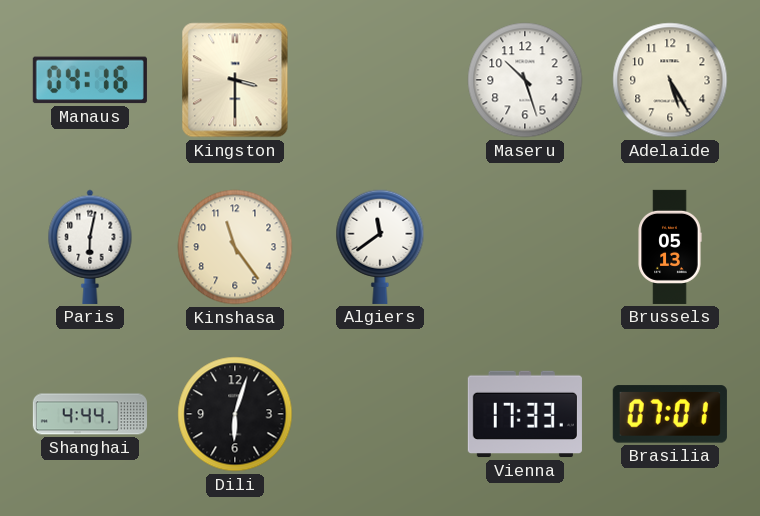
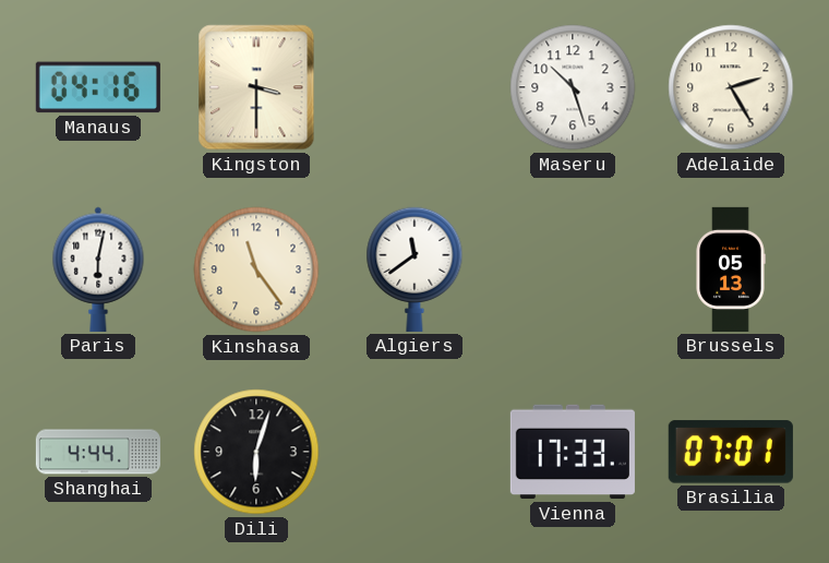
Adelaide: 5:25 -> 2:25
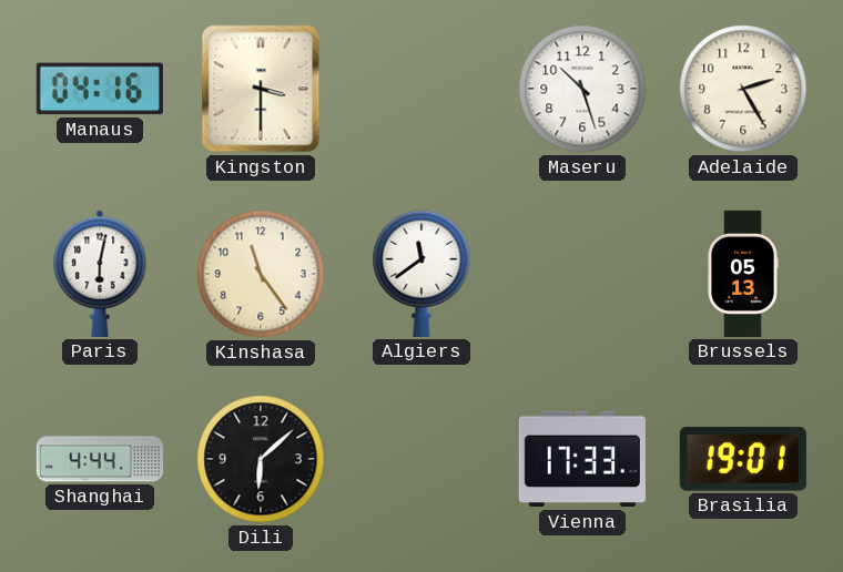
Dili: 6:03 -> 6:08
Brasilia: 07:01 -> 19:01
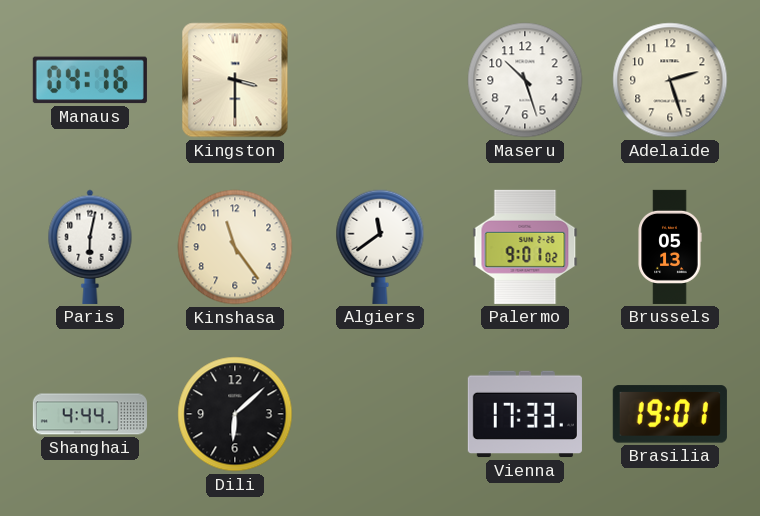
Adelaide: 2:25 -> 2:27
Palermo: none -> 9:01
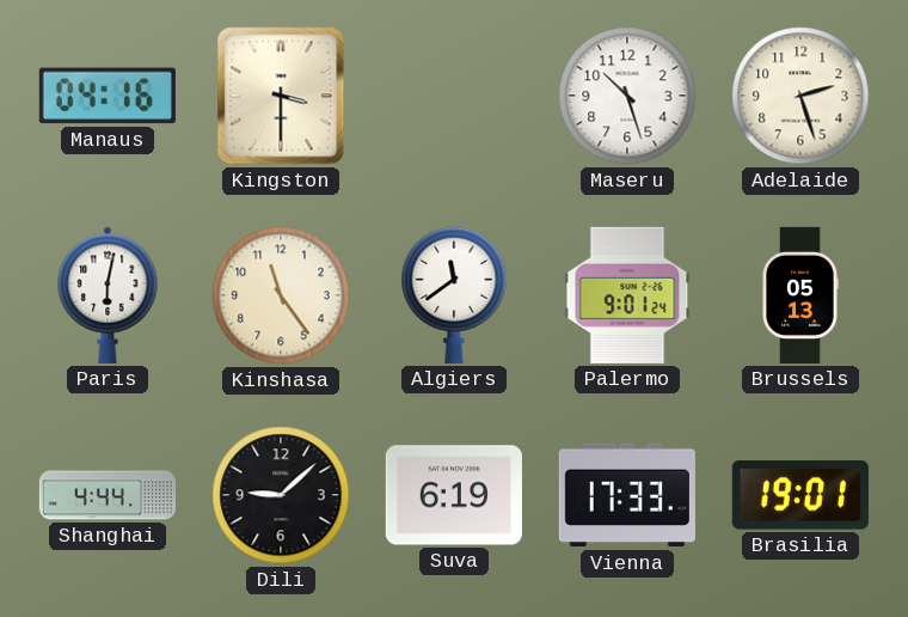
Palermo: 9:01:02 -> 9:01:24
Dili: 6:08 -> 9:08
Suva: none -> 6:19
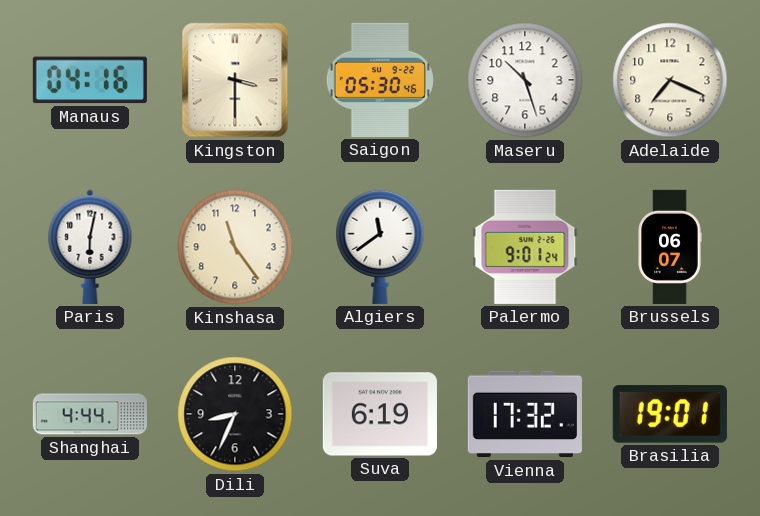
Saigon: none -> 05:30
Adelaide: 2:27 -> 7:19
Brussels: 05:13 -> 06:07
Dili: 9:08 -> 8:34
Vienna: 17:33 -> 17:32
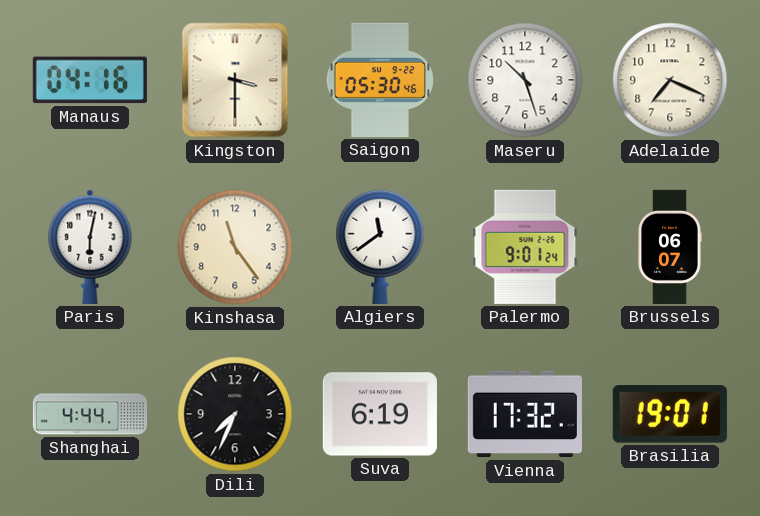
Dili: 8:34 -> 7:34
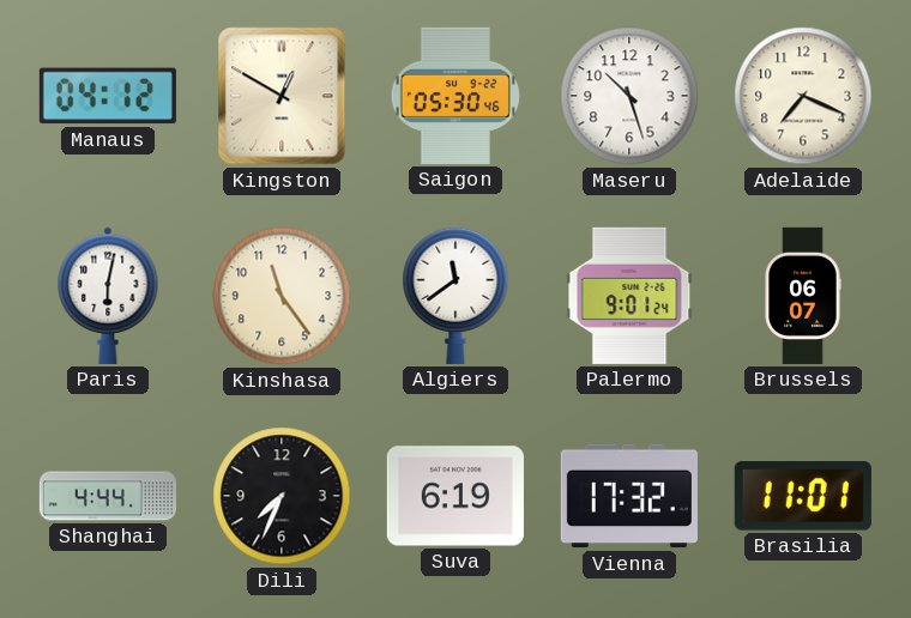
Manaus: 04:16 -> 04:12
Kingston: 3:30 -> 12:50
Brasilia: 19:01 -> 11:01
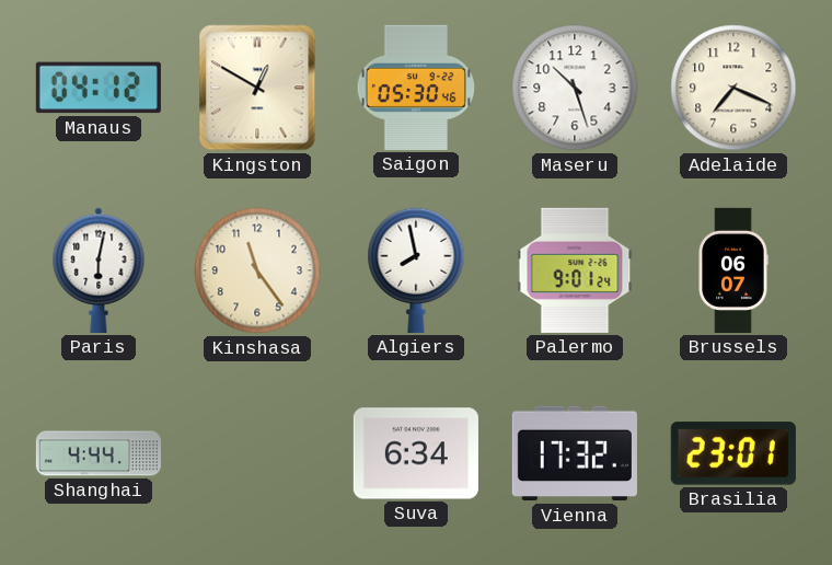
Algiers: 11:39 -> 7:58
Dili: 7:34 -> none
Suva: 6:19 -> 6:34
Brasilia: 11:01 -> 23:01
